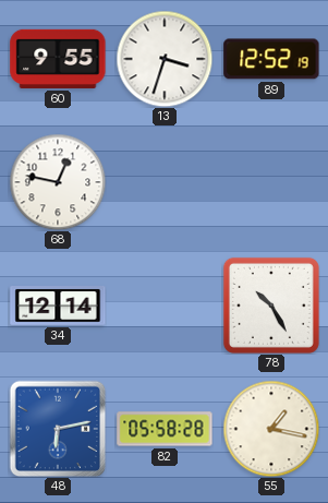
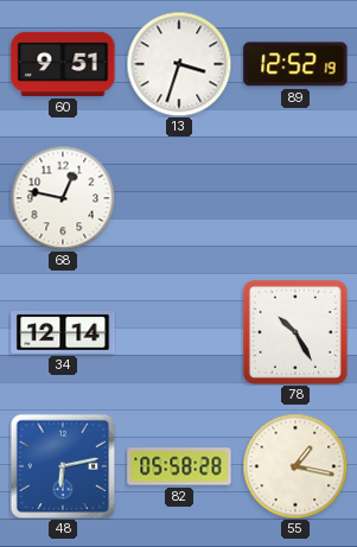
60: 9:55 -> 9:51
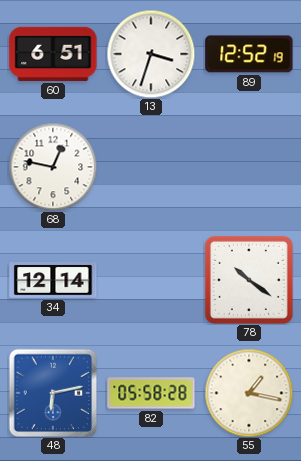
60: 9:51 -> 6:51
78: 10:25 -> 10:21
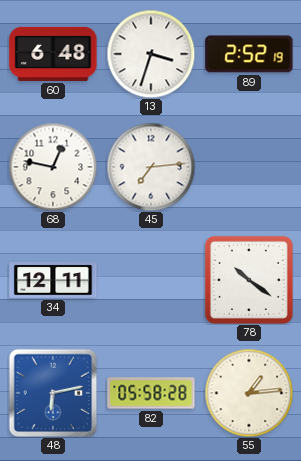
60: 6:51 -> 6:48
89: 12:52 -> 2:52
45: none -> 7:14
34: 12:14 -> 12:11
55: 1:17 -> 1:14
